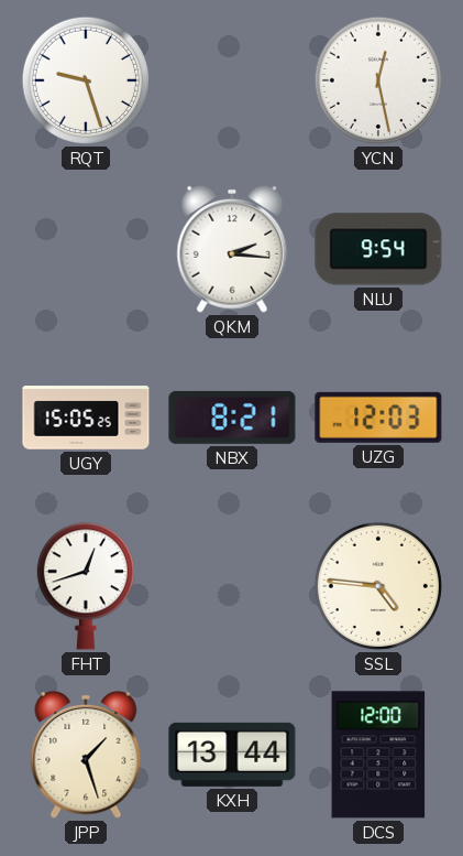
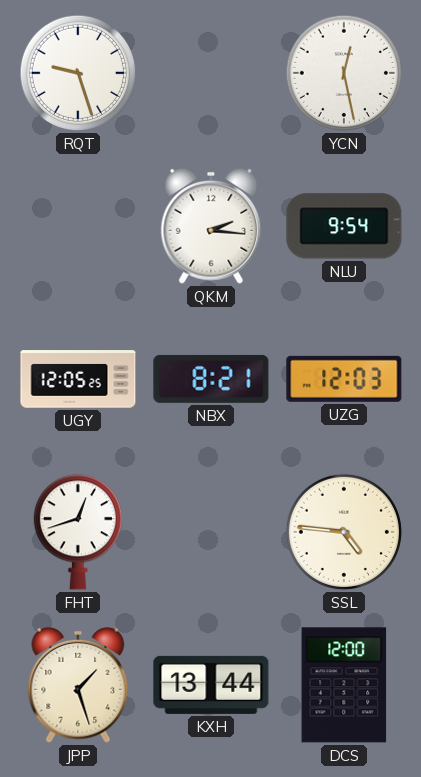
UGY: 15:05 -> 12:05
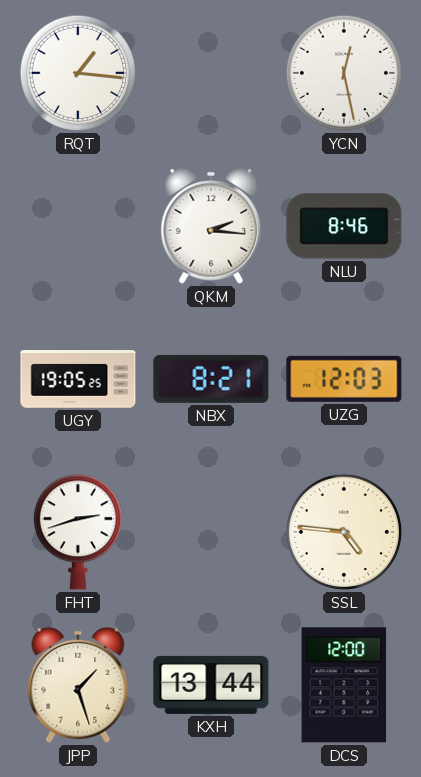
RQT: 9:27 -> 1:16
NLU: 9:54 -> 8:46
UGY: 12:05 -> 19:05
FHT: 12:42 -> 2:42
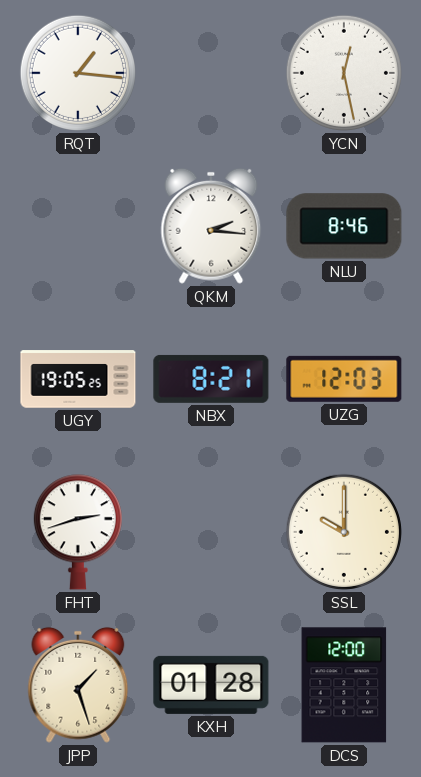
SSL: 4:46 -> 10:00
KXH: 13:44 -> 01:28
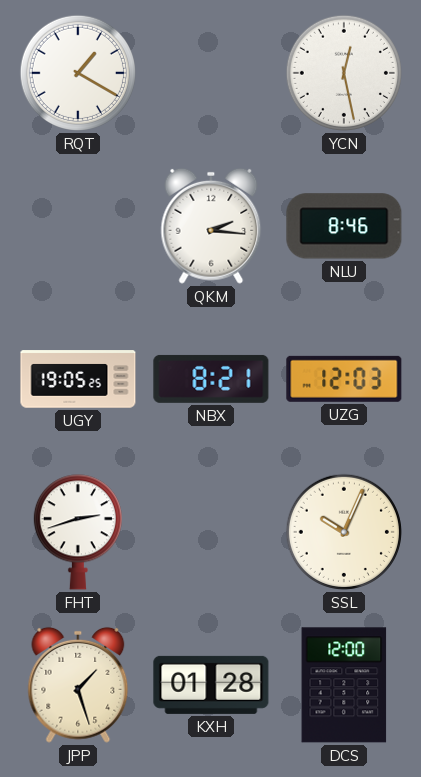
RQT: 1:16 -> 1:20
SSL: 10:00 -> 10:04
